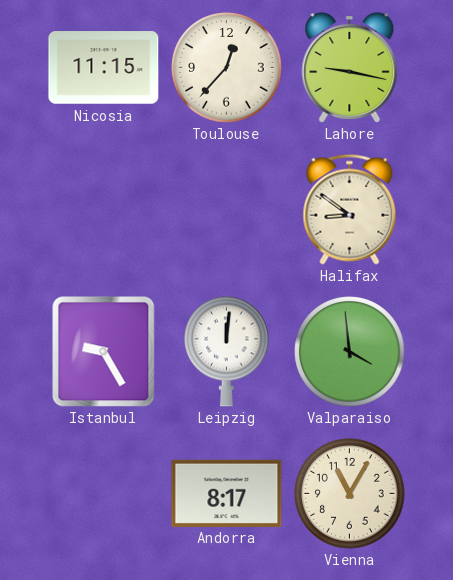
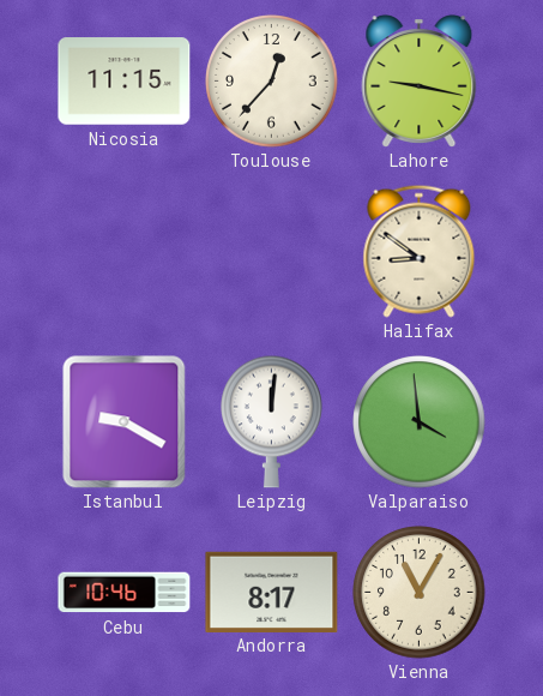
Istanbul: 9:25 -> 9:20
Cebu: none -> 10:46
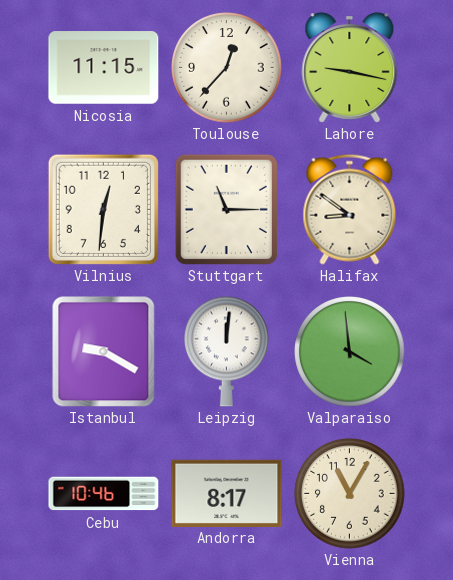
Vilnius: none -> 12:31
Stuttgart: none -> 11:15
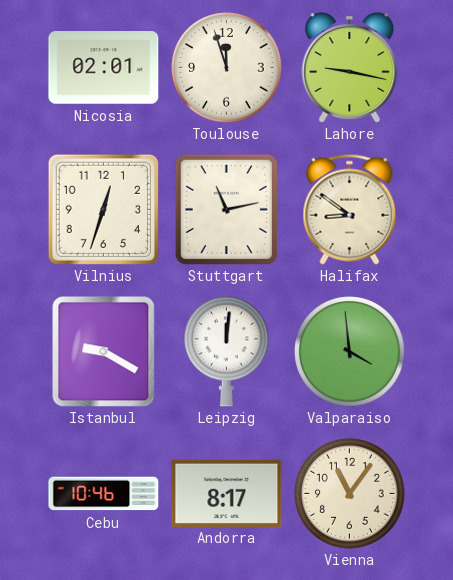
Nicosia: 11:15 -> 02:01
Toulouse: 12:37 -> 11:57
Vilnius: 12:31 -> 12:33
Stuttgart: 11:15 -> 11:13
Vienna: 11:05 -> 11:06
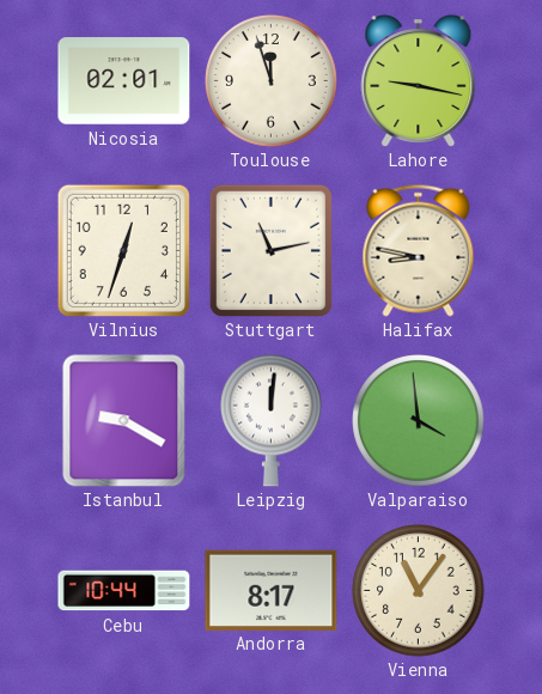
Halifax: 8:51 -> 8:47
Cebu: 10:46 -> 10:44
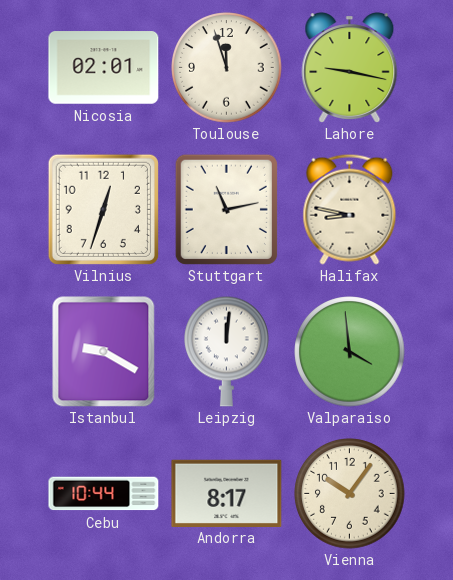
Vienna: 11:06 -> 10:06
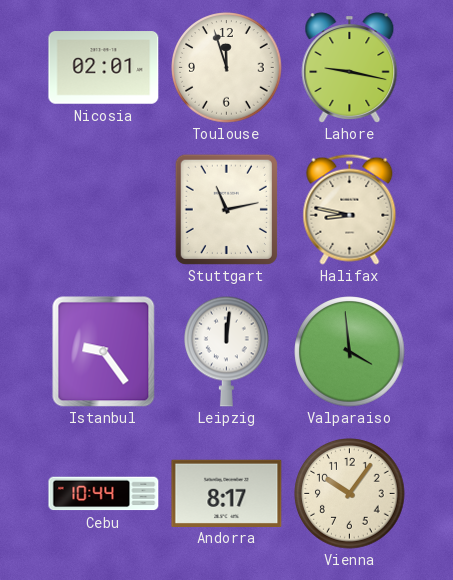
Vilnius: 12:33 -> none
Istanbul: 9:20 -> 9:24
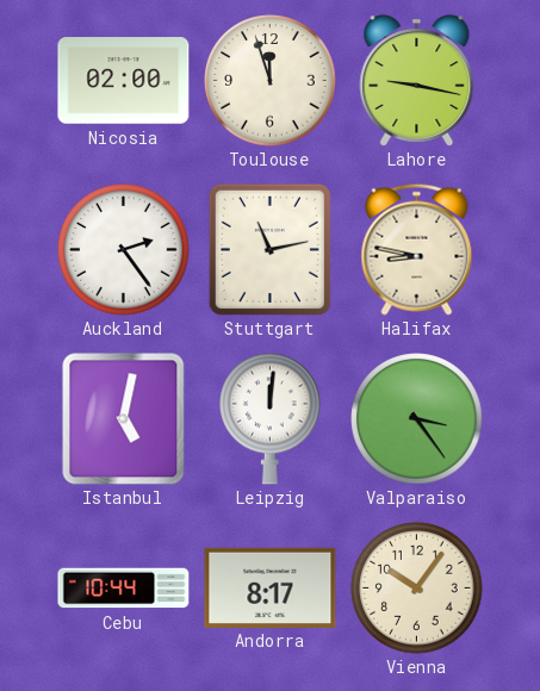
Nicosia: 02:01 -> 02:00
Auckland: none -> 2:24
Istanbul: 9:24 -> 5:02
Valparaiso: 3:59 -> 3:24
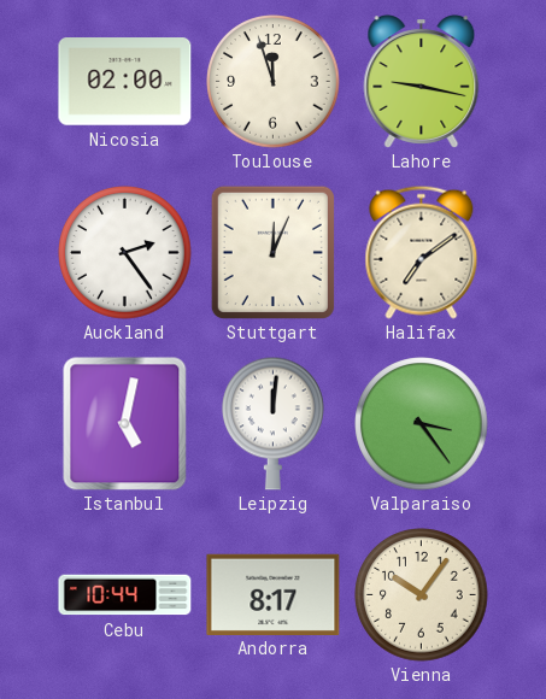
Stuttgart: 11:13 -> 12:04
Halifax: 8:47 -> 7:09
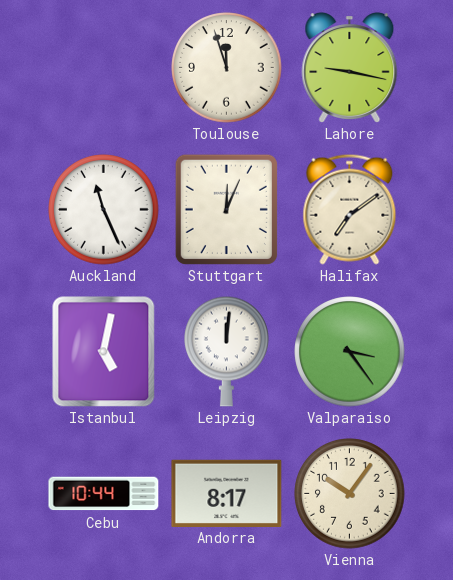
Nicosia: 02:00 -> none
Auckland: 2:24 -> 11:26
